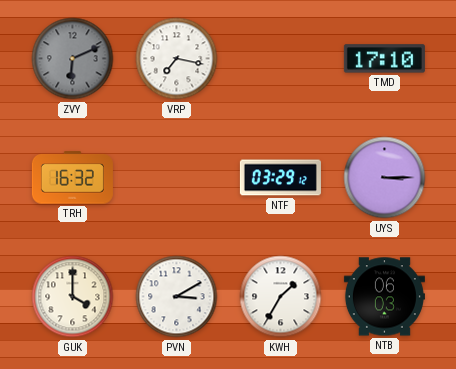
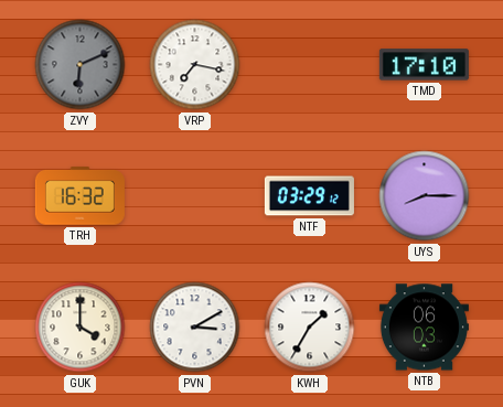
UYS: 3:15 -> 8:15
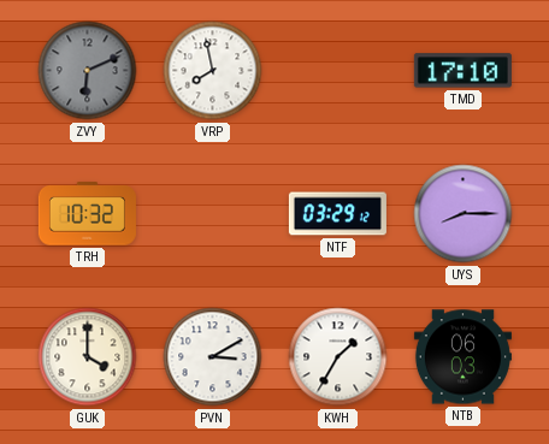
VRP: 7:17 -> 7:58
TRH: 16:32 -> 10:32
